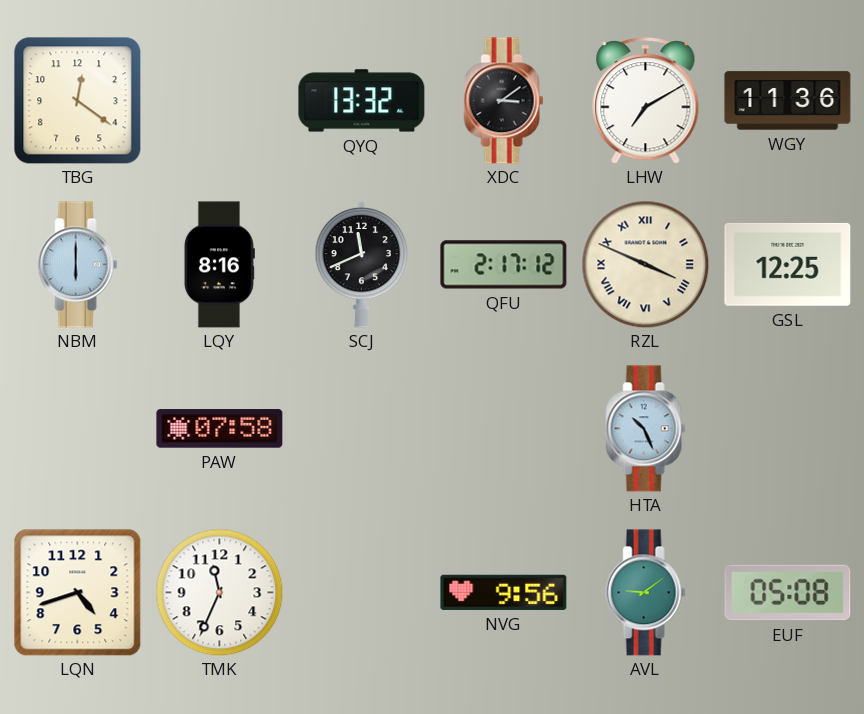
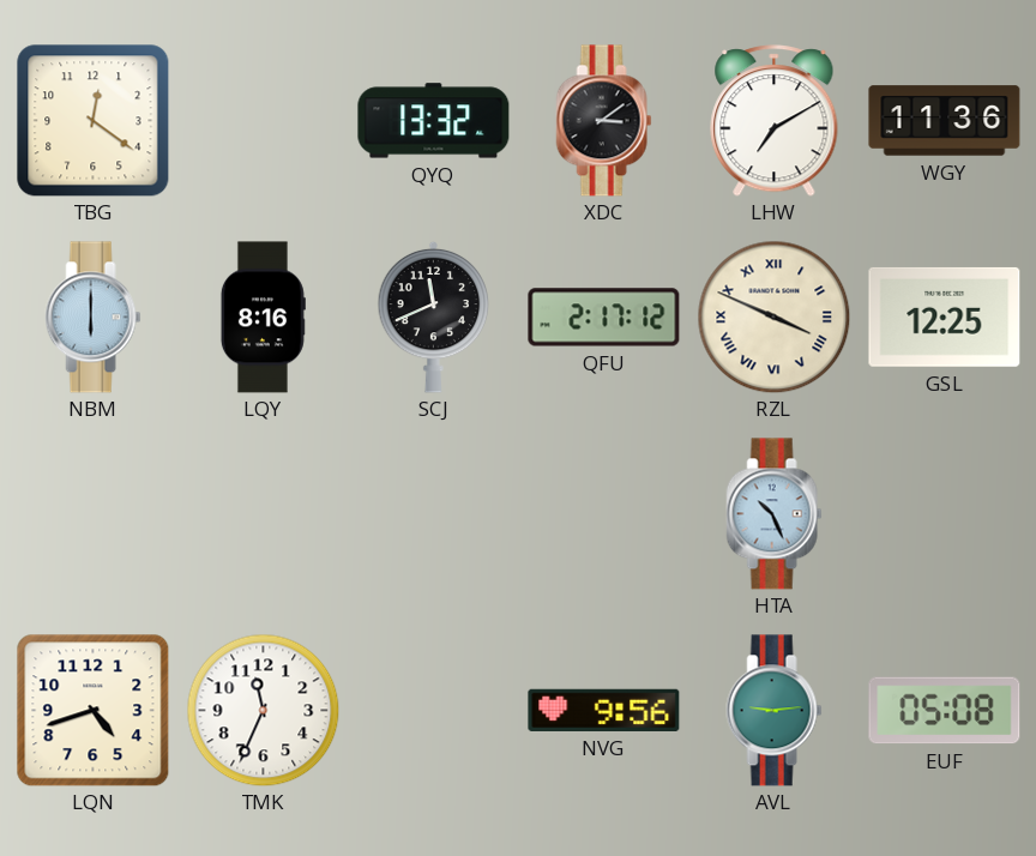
PAW: 07:58 -> none
AVL: 9:09 -> 9:14
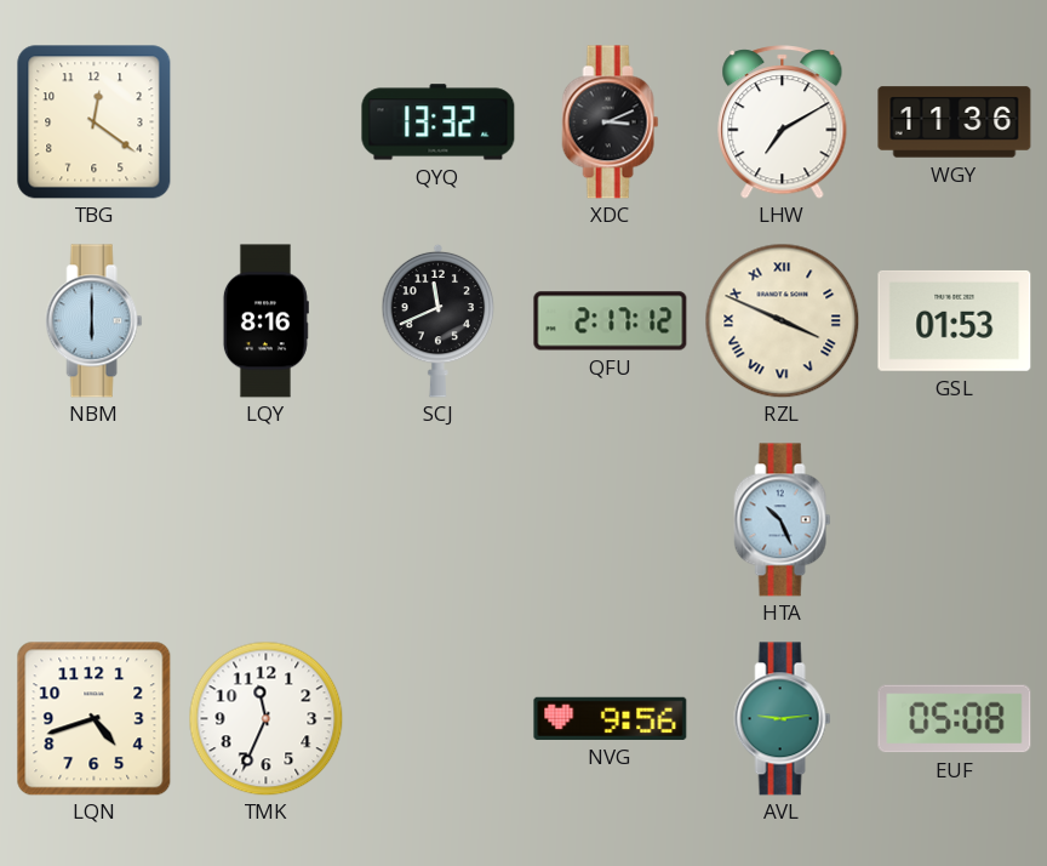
XDC: 3:09 -> 3:11
GSL: 12:25 -> 01:53
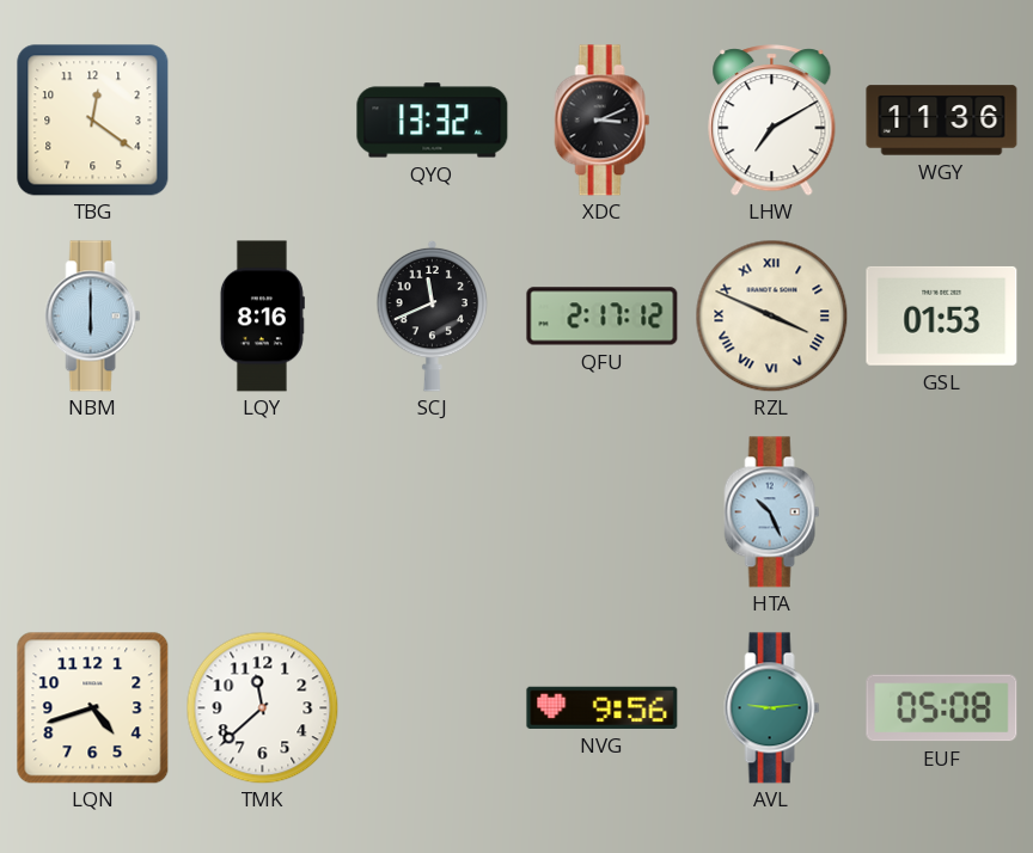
TMK: 11:34 -> 11:38
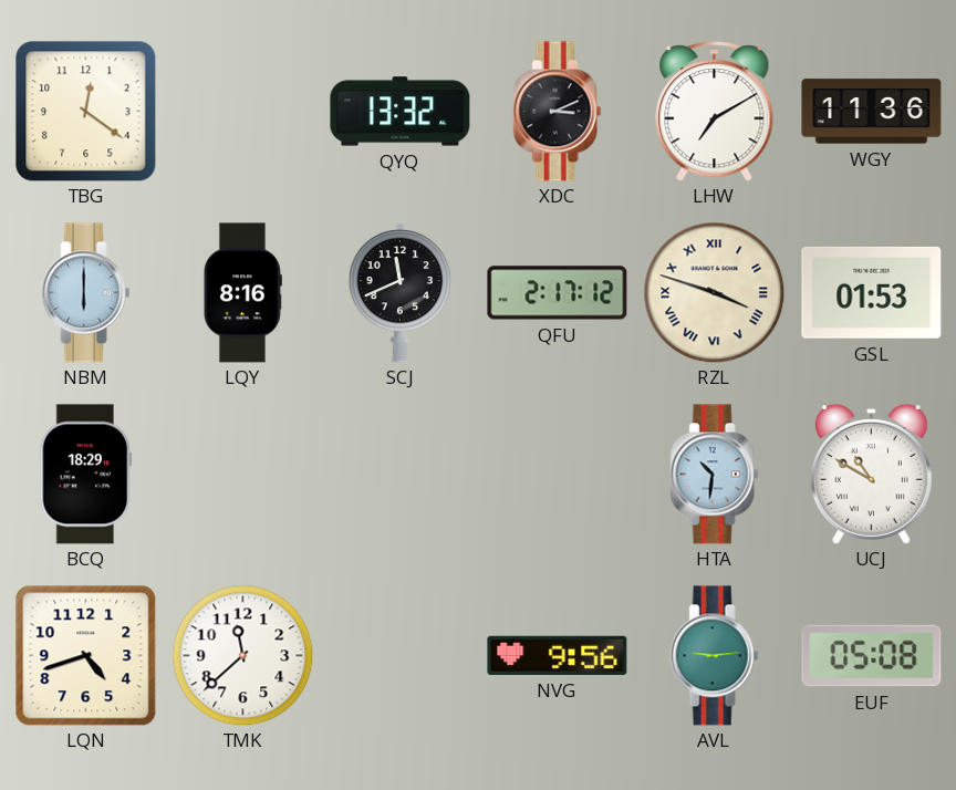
RZL: 3:49 -> 3:48
BCQ: none -> 18:29
HTA: 10:26 -> 10:31
UCJ: none -> 10:50
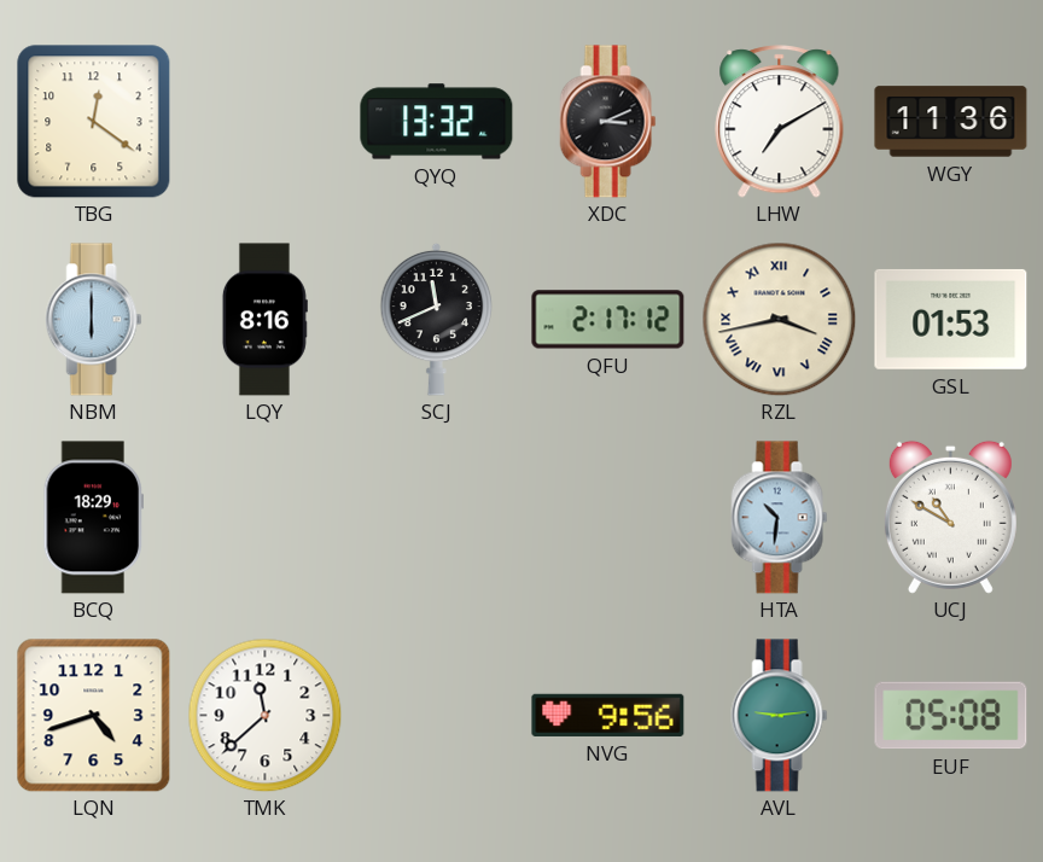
RZL: 3:48 -> 3:43
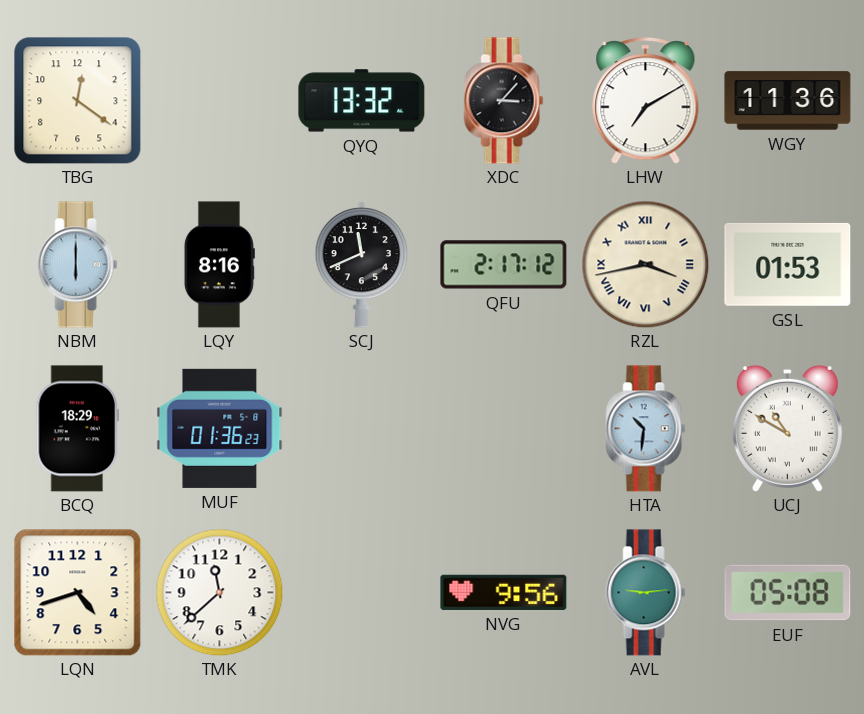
XDC: 3:11 -> 3:07
MUF: none -> 01:36
